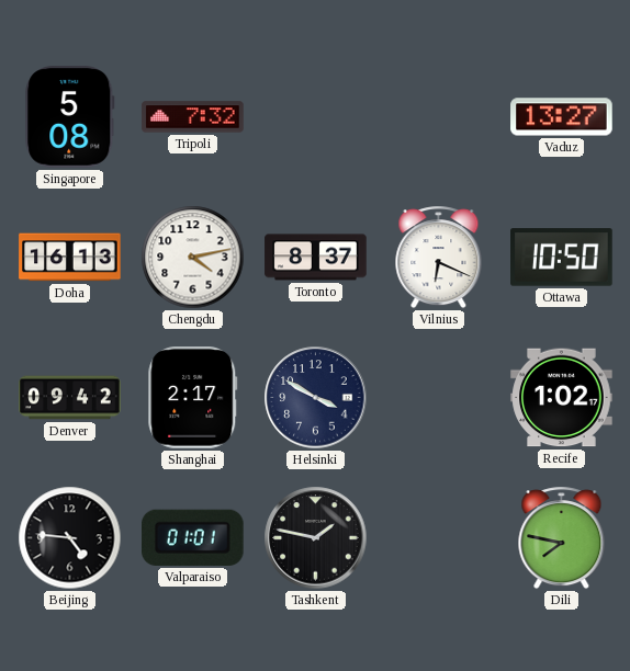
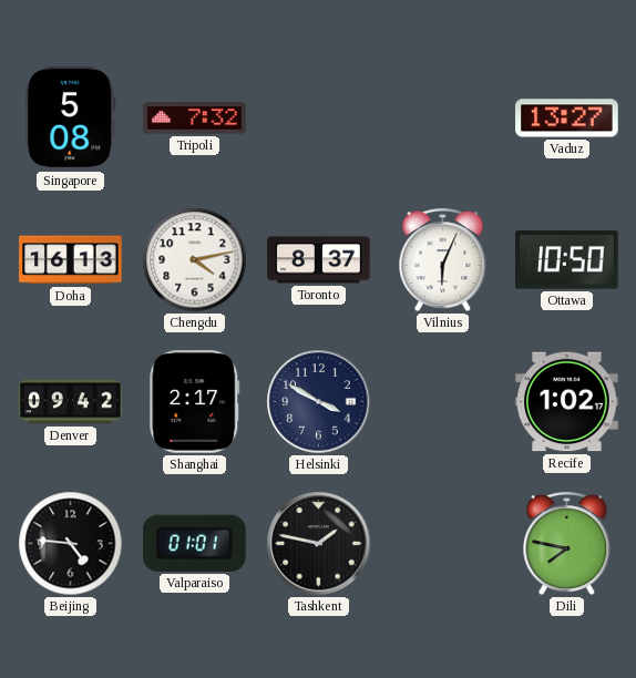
Vilnius: 6:19 -> 6:04
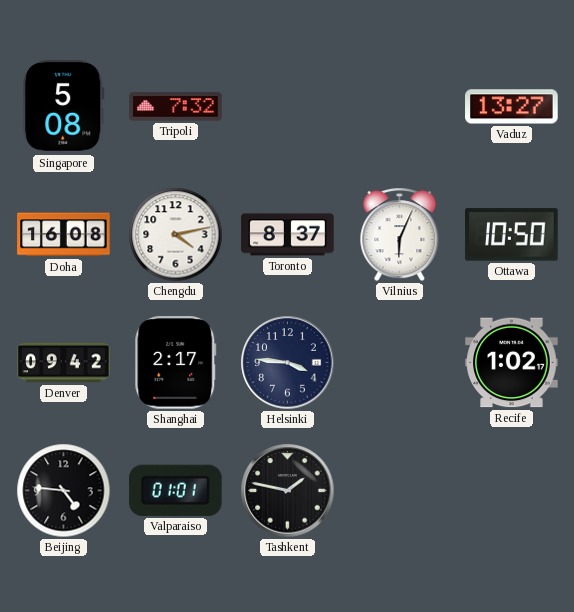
Doha: 16:13 -> 16:08
Helsinki: 3:50 -> 3:46
Dili: 7:47 -> none
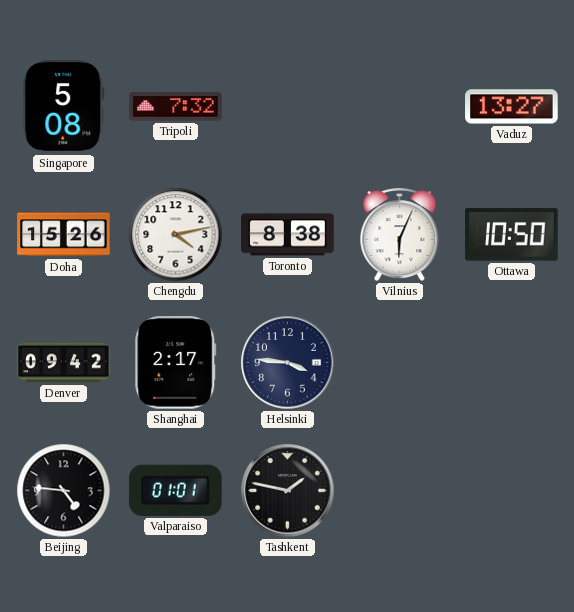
Doha: 16:08 -> 15:26
Toronto: 8:37 -> 8:38
Recife: 1:02 -> none
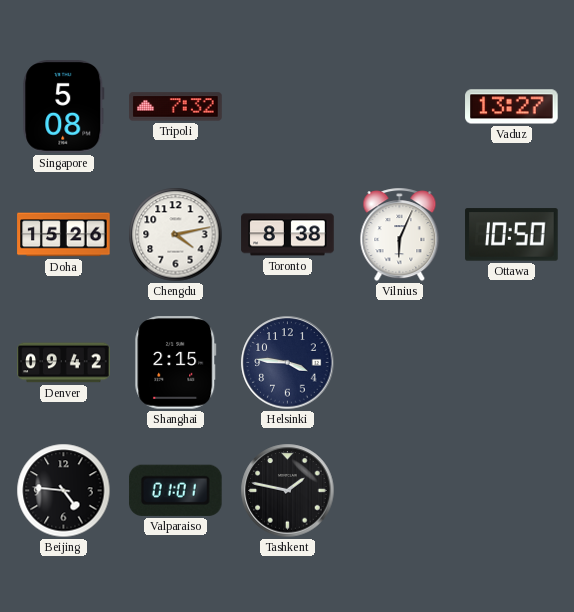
Shanghai: 2:17 -> 2:15
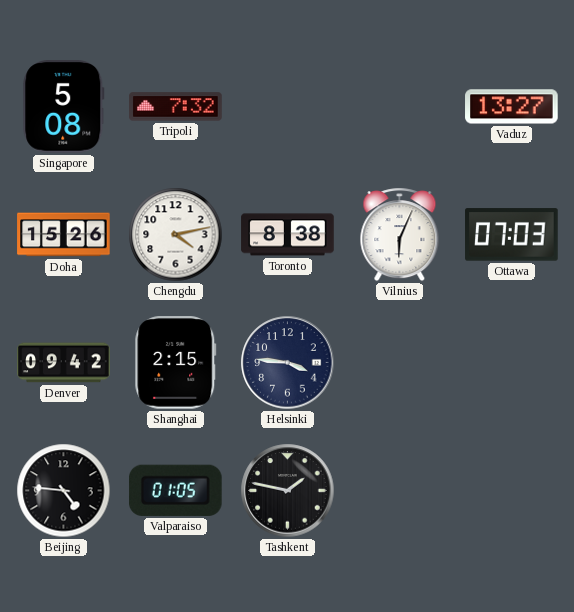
Ottawa: 10:50 -> 07:03
Valparaiso: 01:01 -> 01:05
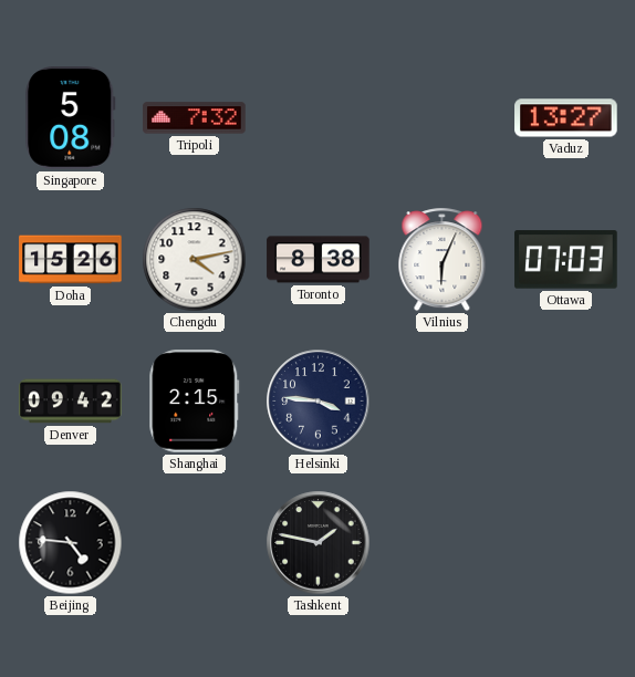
Valparaiso: 01:05 -> none
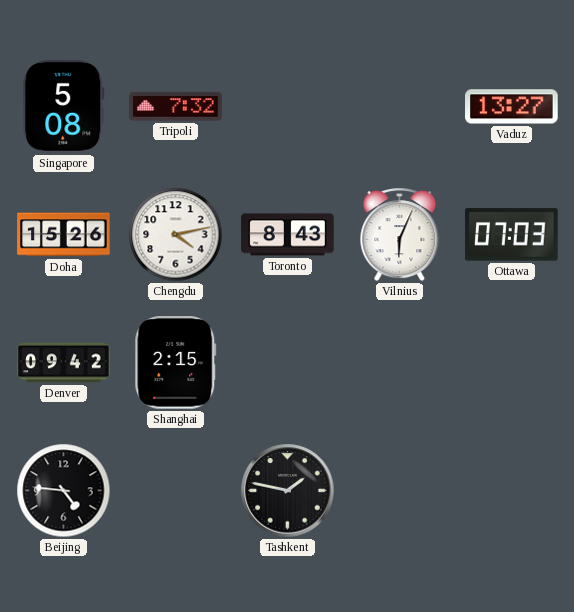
Toronto: 8:38 -> 8:43
Helsinki: 3:46 -> none
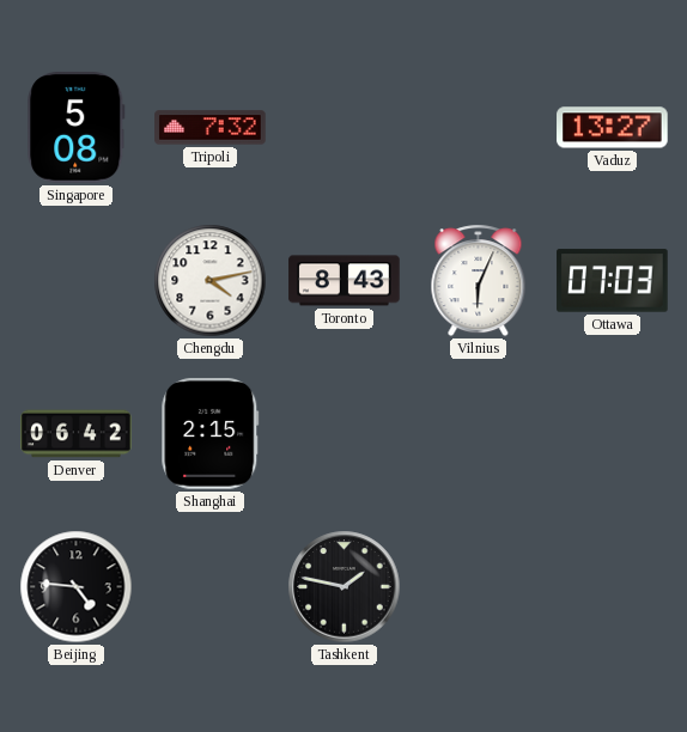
Doha: 15:26 -> none
Denver: 09:42 -> 06:42
